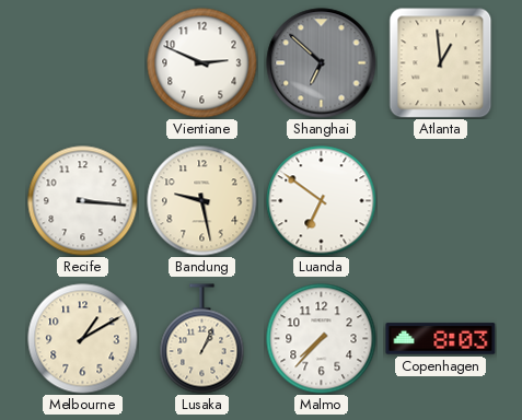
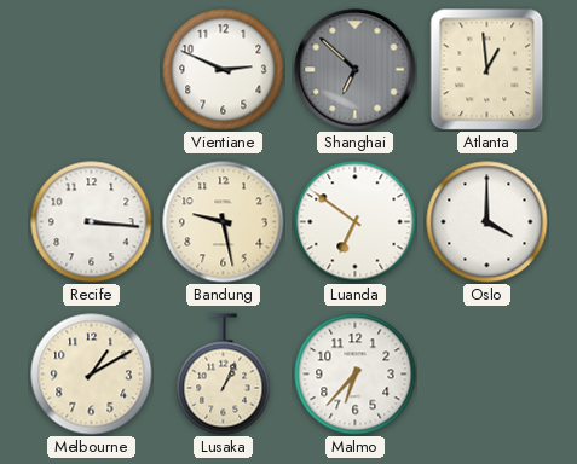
Oslo: none -> 4:00
Malmo: 7:37 -> 6:37
Copenhagen: 8:03 -> none
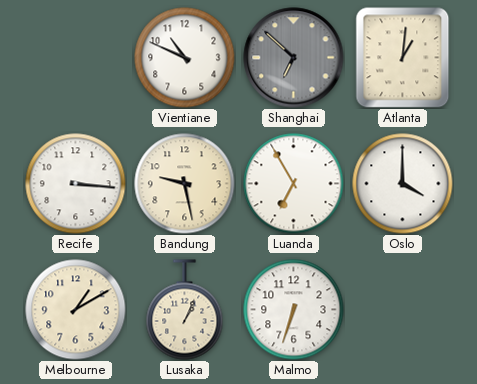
Vientiane: 2:49 -> 10:49
Atlanta: 12:59 -> 1:01
Luanda: 6:51 -> 6:55
Malmo: 6:37 -> 6:33
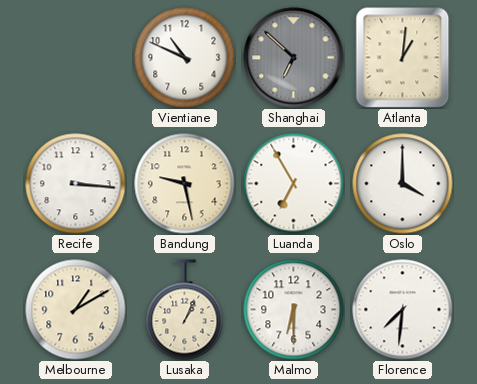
Malmo: 6:33 -> 6:30
Florence: none -> 7:31
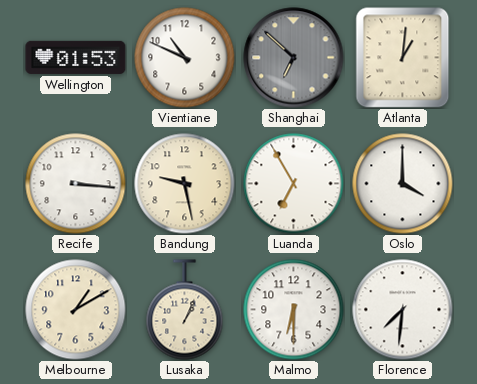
Wellington: none -> 01:53
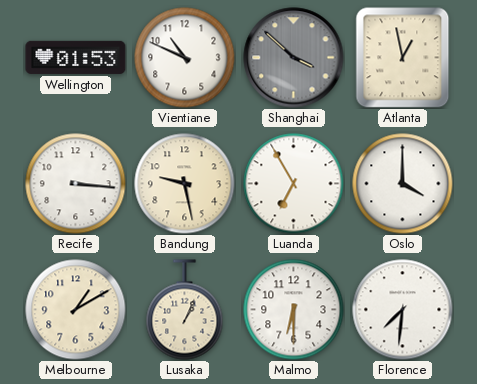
Shanghai: 6:52 -> 3:52
Atlanta: 1:01 -> 12:58
